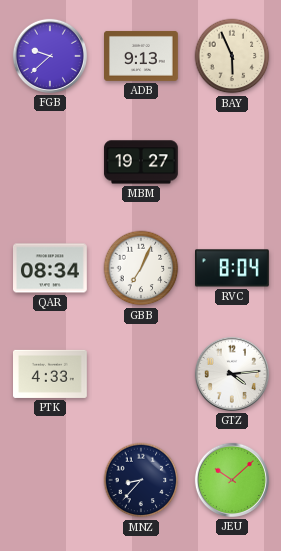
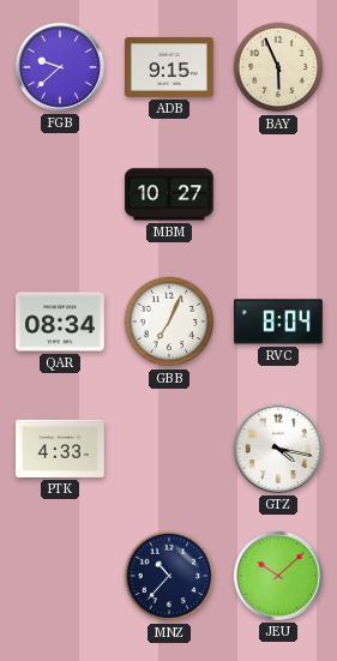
ADB: 9:13 -> 9:15
MBM: 19:27 -> 10:27
GTZ: 4:14 -> 4:17
MNZ: 8:37 -> 10:37
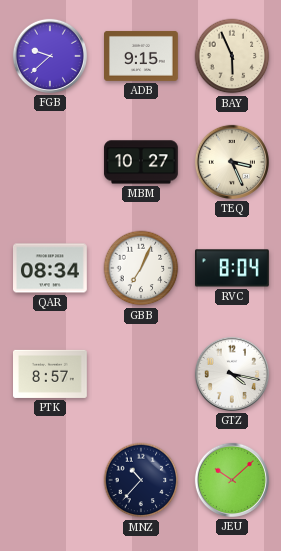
TEQ: none -> 3:26
PTK: 4:33 -> 8:57
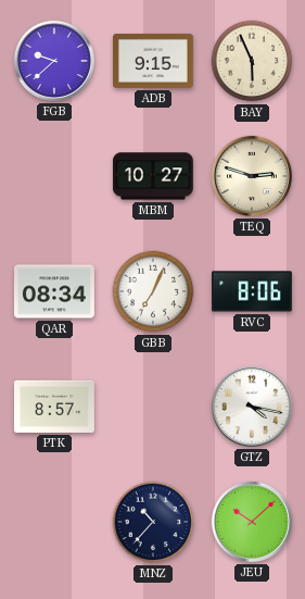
TEQ: 3:26 -> 2:48
RVC: 8:04 -> 8:06
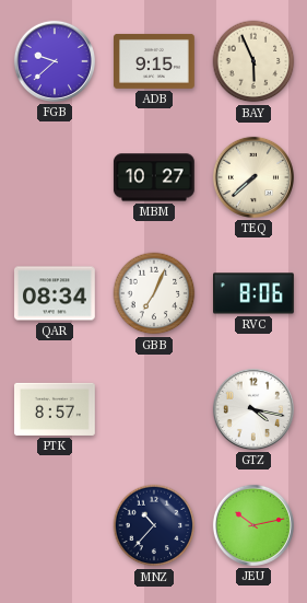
TEQ: 2:48 -> 7:38
JEU: 10:08 -> 10:13
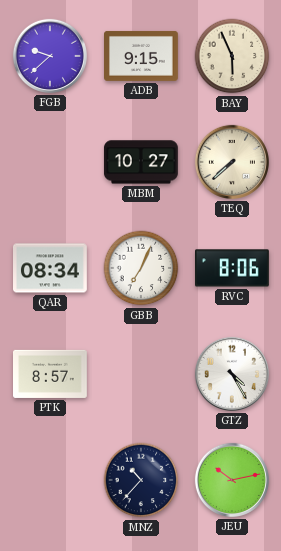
GTZ: 4:17 -> 4:25
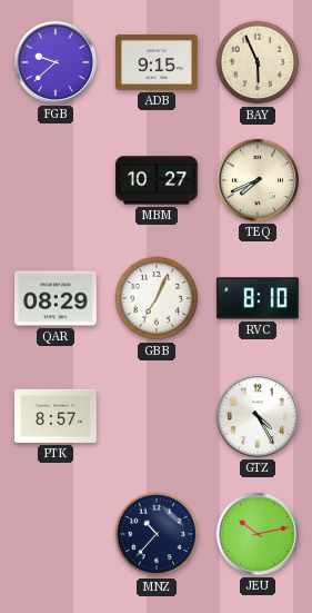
TEQ: 7:38 -> 7:41
QAR: 08:34 -> 08:29
RVC: 8:06 -> 8:10
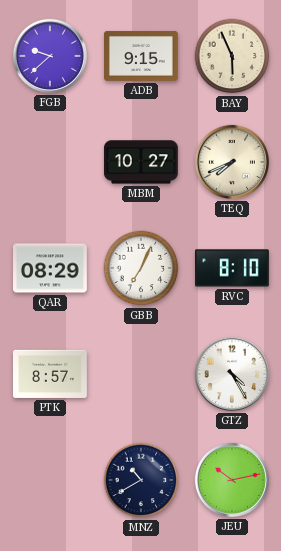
MNZ: 10:37 -> 10:40
